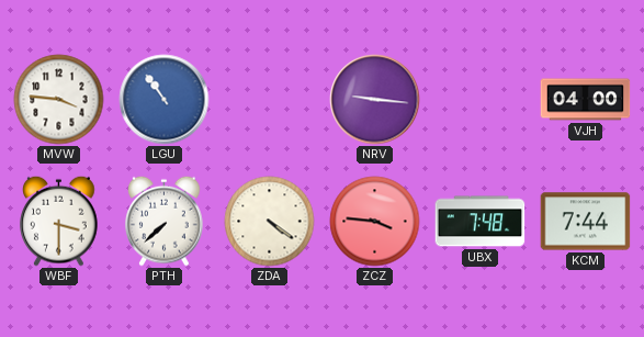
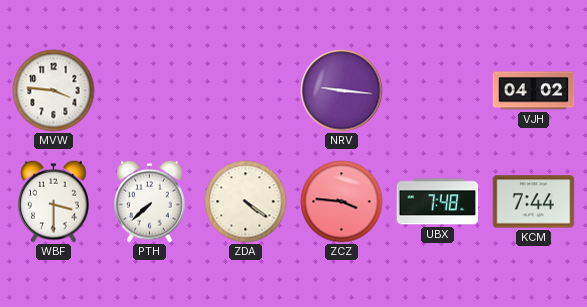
LGU: 10:54 -> none
VJH: 04:00 -> 04:02
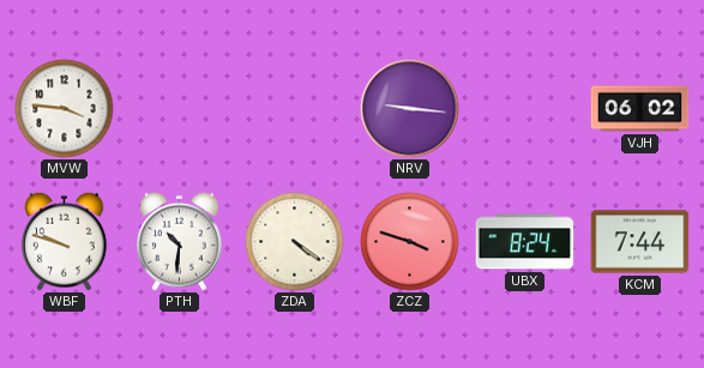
VJH: 04:02 -> 06:02
WBF: 3:30 -> 9:48
PTH: 7:38 -> 10:31
ZCZ: 3:46 -> 3:48
UBX: 7:48 -> 8:24
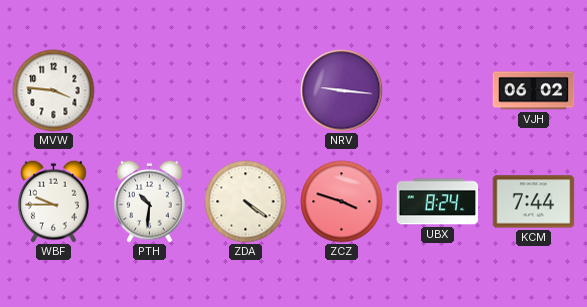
WBF: 9:48 -> 9:45
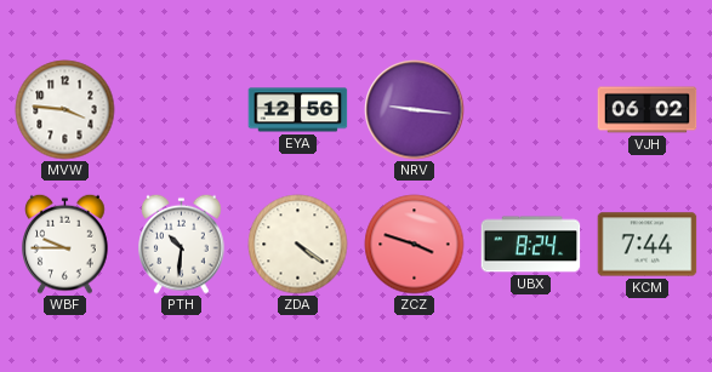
EYA: none -> 12:56
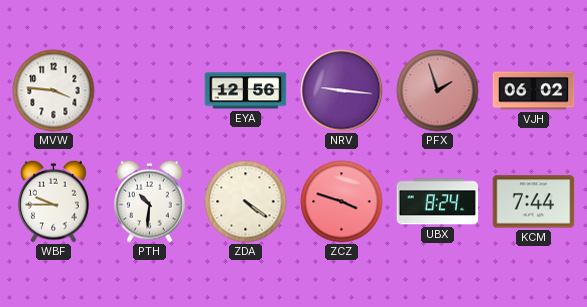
PFX: none -> 1:57
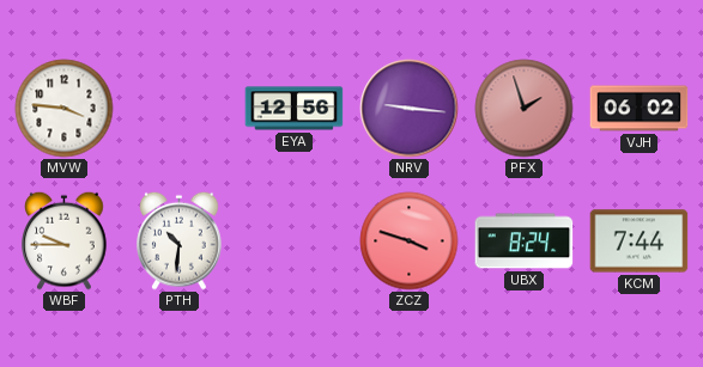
ZDA: 4:21 -> none
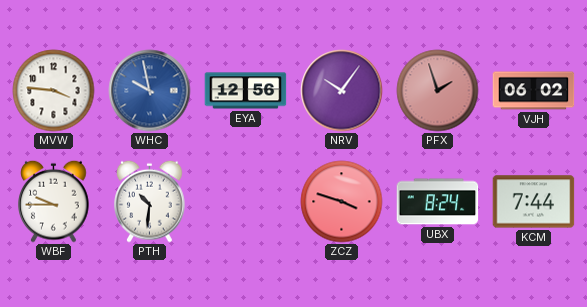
WHC: none -> 9:58
NRV: 9:16 -> 10:06
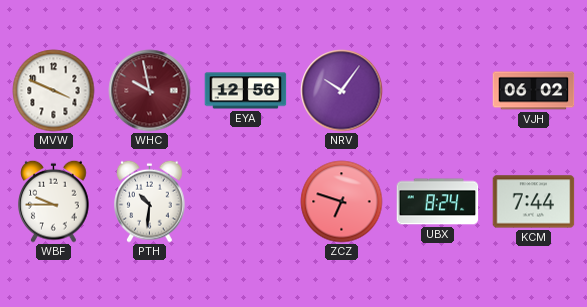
MVW: 3:46 -> 3:49
WHC dial: blue -> burgundy
PFX: 1:57 -> none
ZCZ: 3:48 -> 6:48
